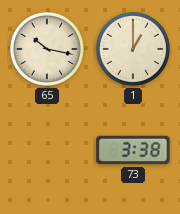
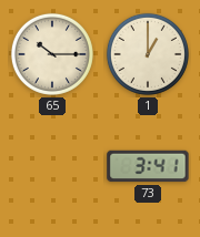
65: 10:17 -> 10:15
73: 3:38 -> 3:41
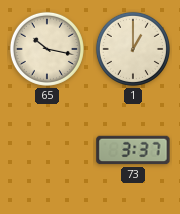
65: 10:15 -> 10:17
73: 3:41 -> 3:37
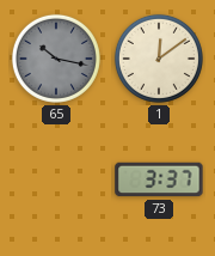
65 dial: cream -> grey
1: 1:00 -> 12:09
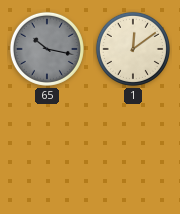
73: 3:37 -> none
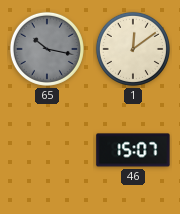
46: none -> 15:07
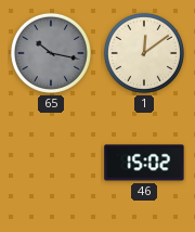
46: 15:07 -> 15:02
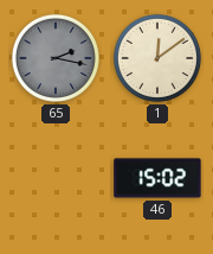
65: 10:17 -> 2:17
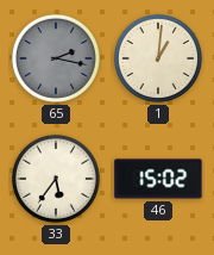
1: 12:09 -> 1:01
33: none -> 5:36
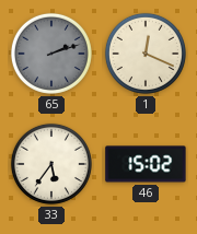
65: 2:17 -> 2:12
1: 1:01 -> 12:19
